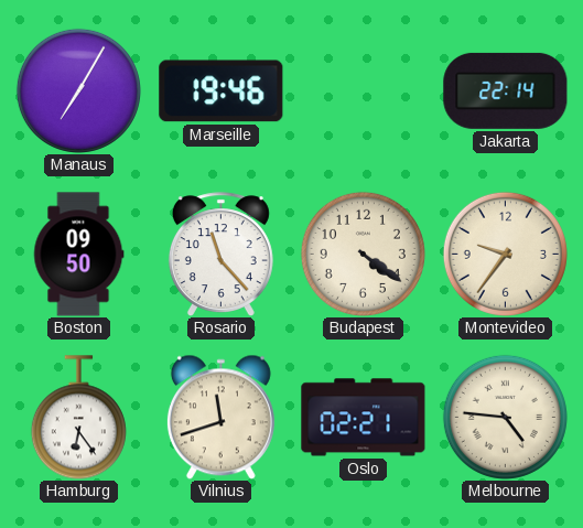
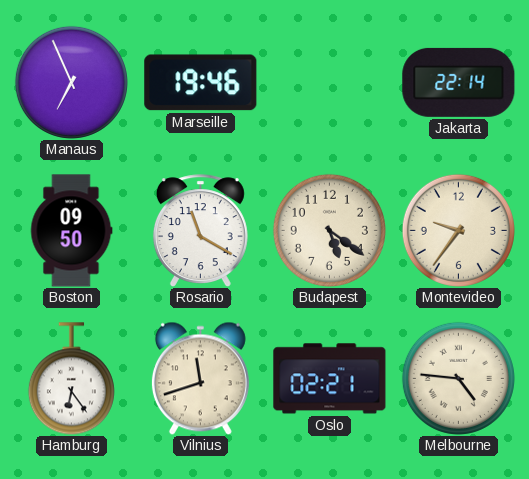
Manaus: 7:05 -> 6:56
Rosario: 11:23 -> 11:20
Budapest: 4:21 -> 5:21
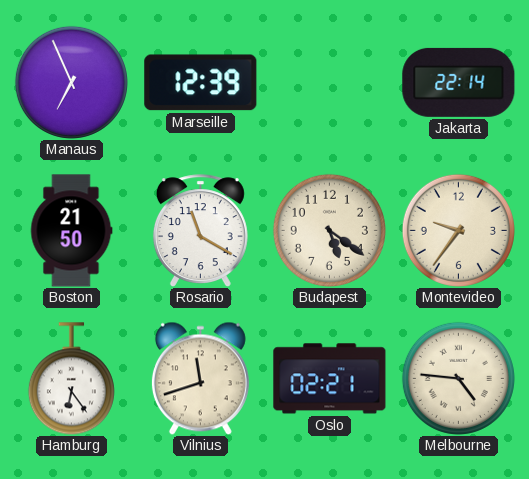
Marseille: 19:46 -> 12:39
Boston: 09:50 -> 21:50
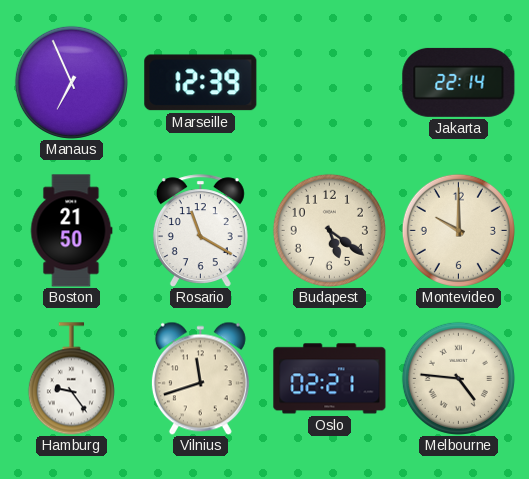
Montevideo: 9:36 -> 10:00
Hamburg: 6:24 -> 9:24
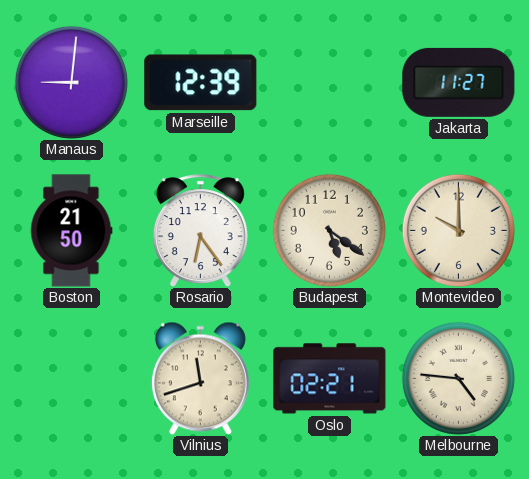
Manaus: 6:56 -> 9:01
Jakarta: 22:14 -> 11:27
Rosario: 11:20 -> 6:24
Hamburg: 9:24 -> none
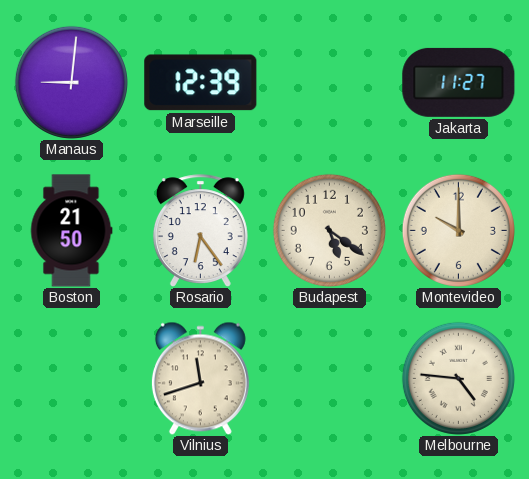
Oslo: 02:21 -> none
